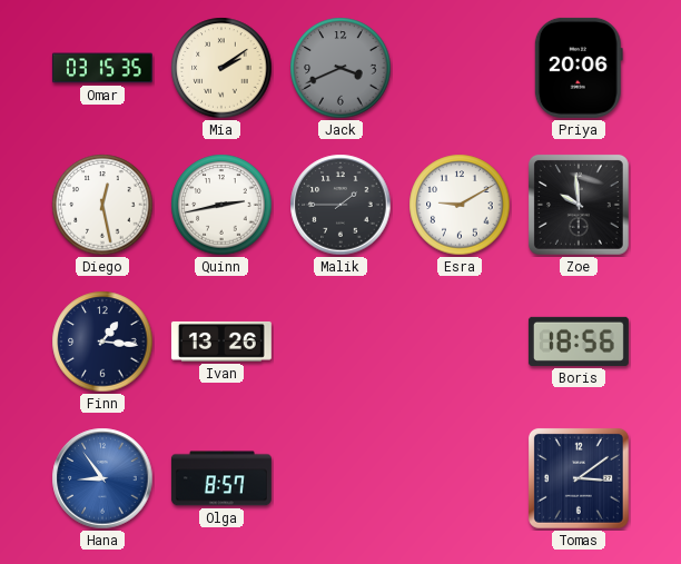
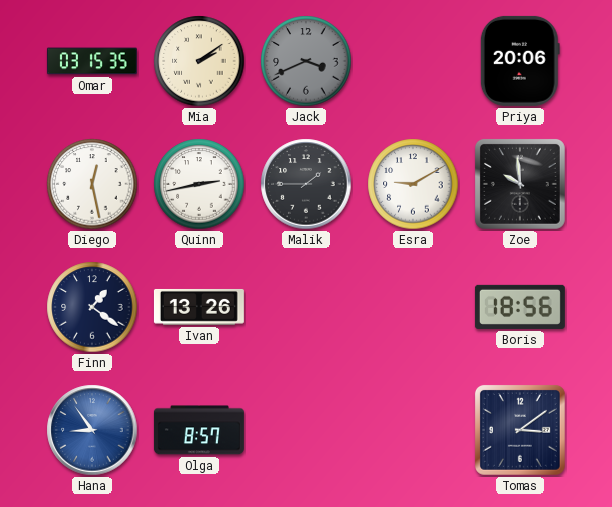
Finn: 1:16 -> 1:21
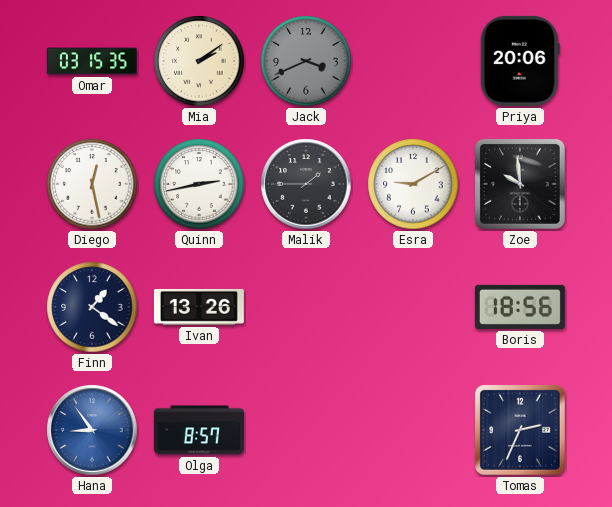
Tomas: 3:09 -> 2:34
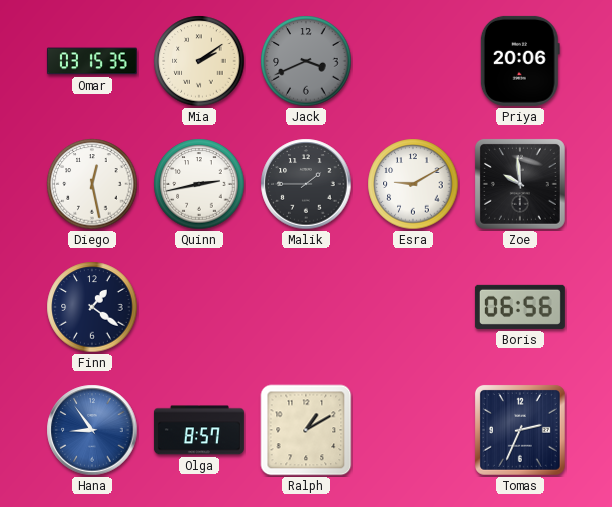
Ivan: 13:26 -> none
Boris: 18:56 -> 06:56
Ralph: none -> 1:10
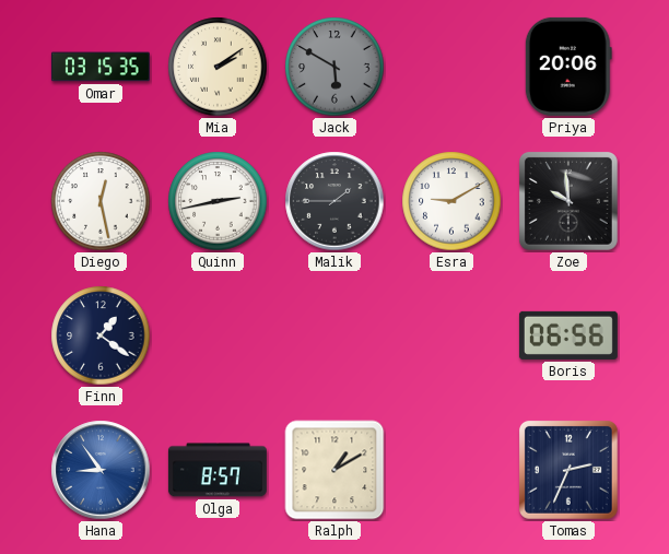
Jack: 3:41 -> 5:50
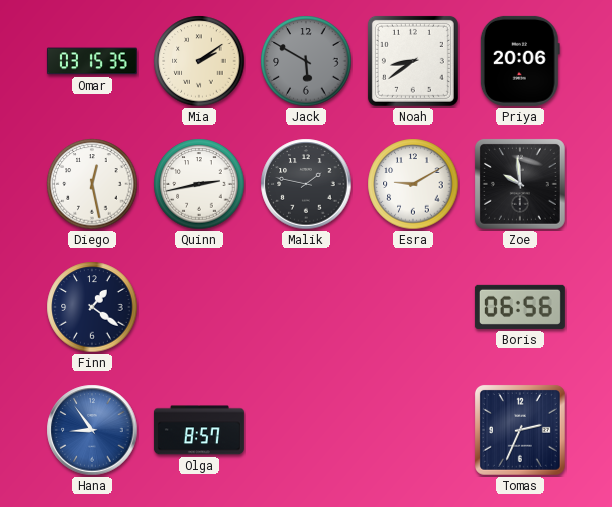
Noah: none -> 8:39
Malik: 1:45 -> 1:47
Ralph: 1:10 -> none
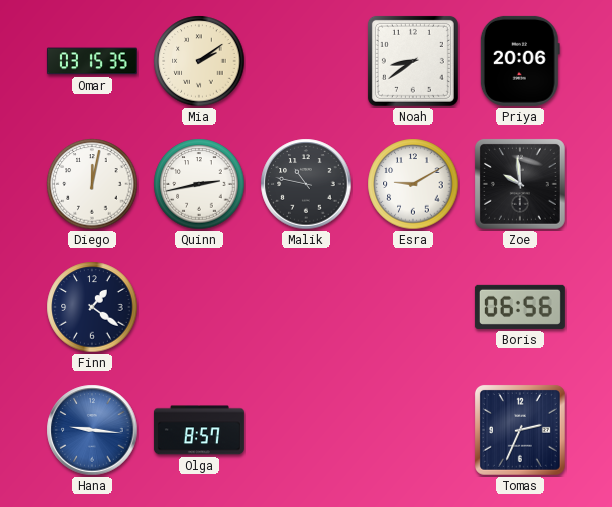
Jack: 5:50 -> none
Diego: 12:28 -> 12:02
Malik: 1:47 -> 10:47
Hana: 8:54 -> 9:16
